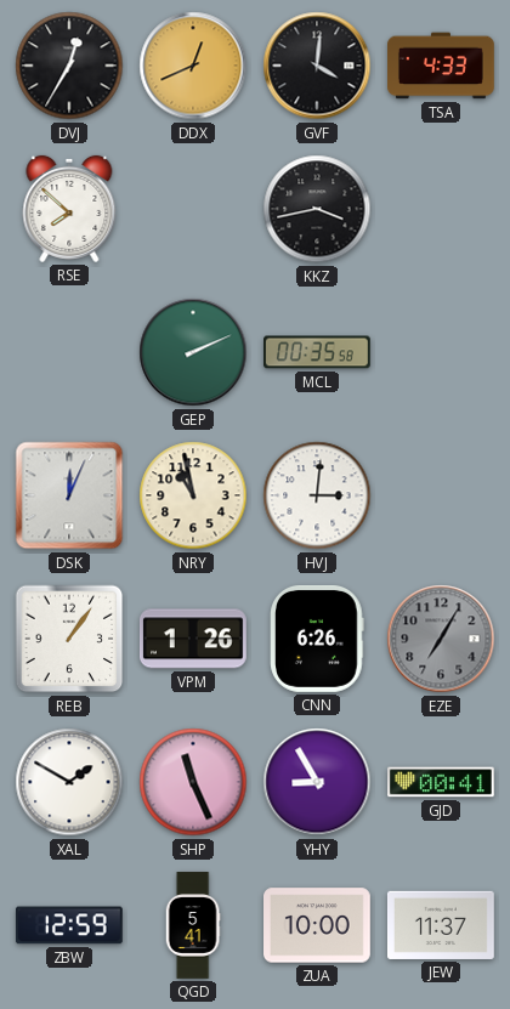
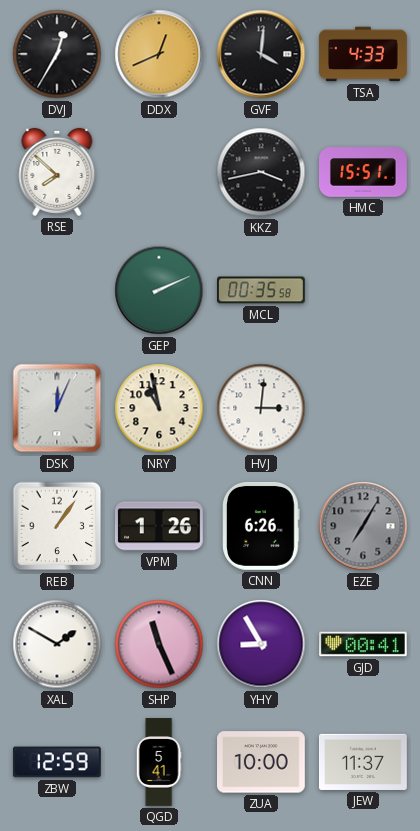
HMC: none -> 15:51
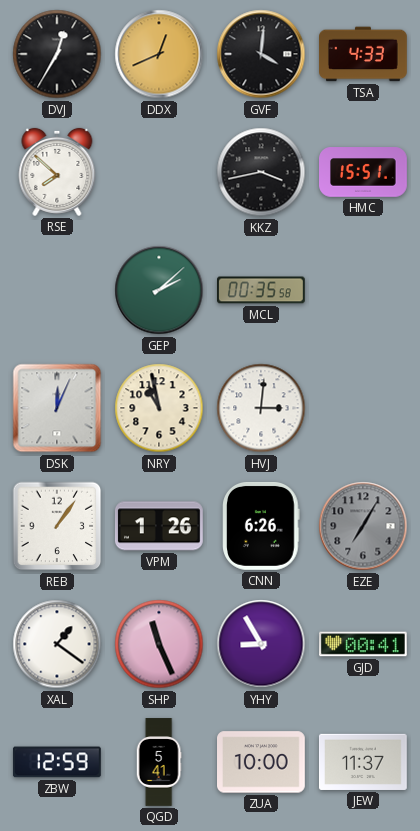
GEP: 2:11 -> 2:08
XAL: 1:50 -> 1:21
